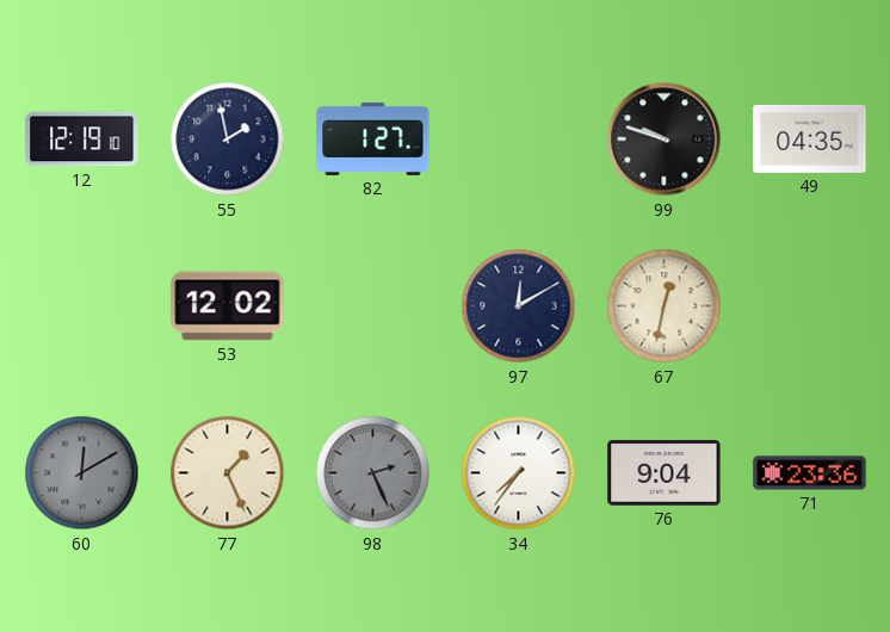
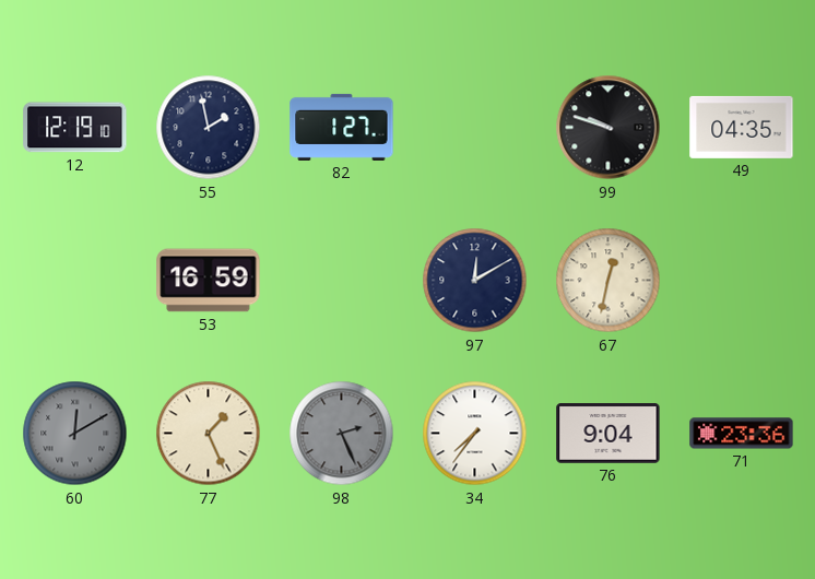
53: 12:02 -> 16:59
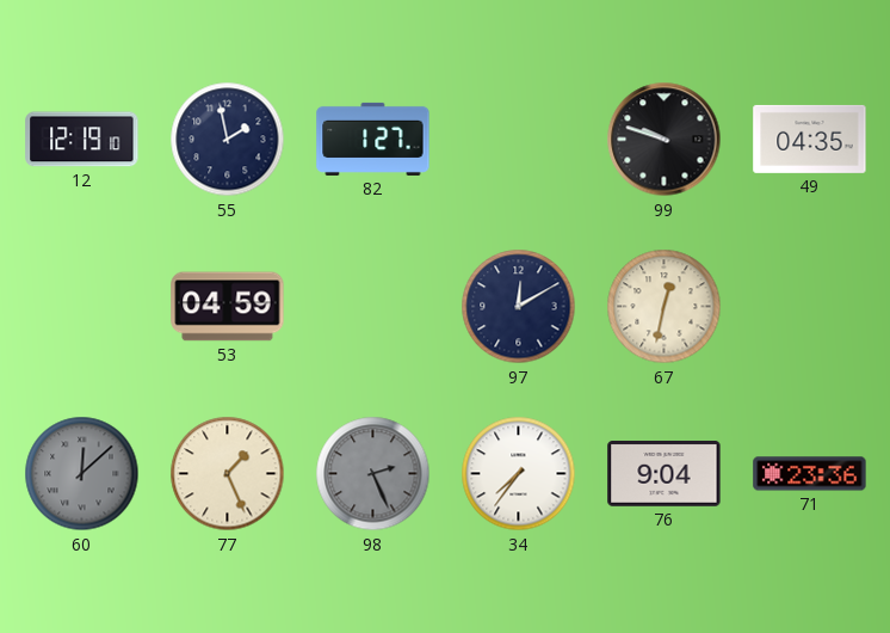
53: 16:59 -> 04:59
60: 12:10 -> 12:08
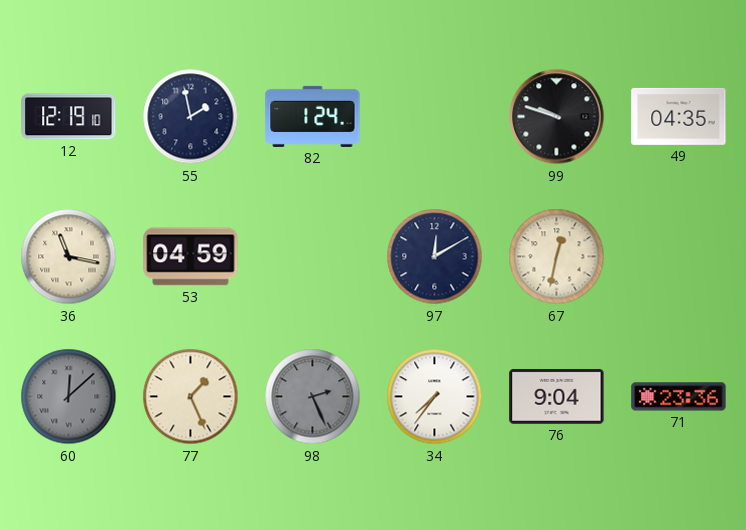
82: 1:27 -> 1:24
36: none -> 11:17
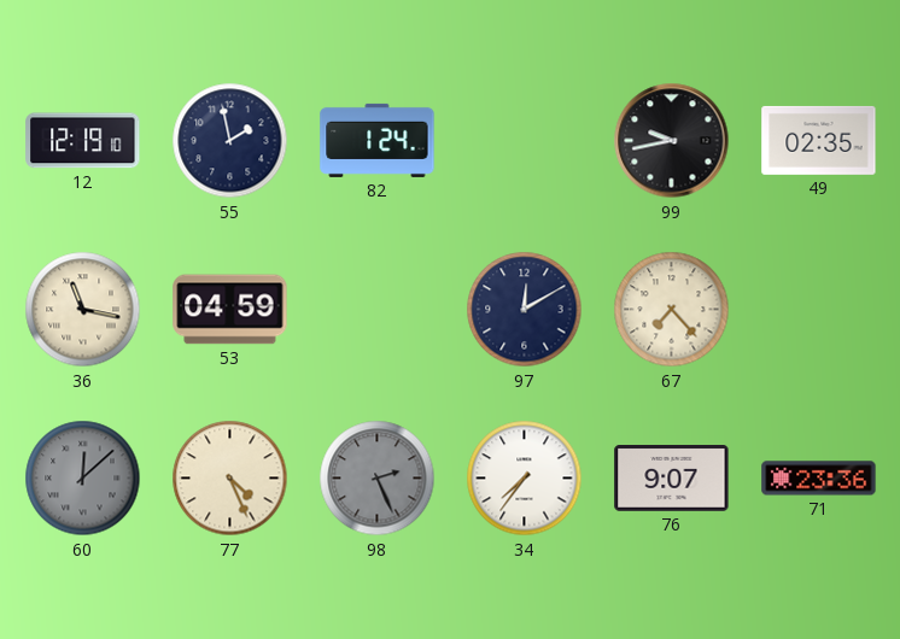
99: 9:48 -> 9:43
49: 04:35 -> 02:35
67: 12:32 -> 7:23
77: 1:26 -> 4:26
76: 9:04 -> 9:07
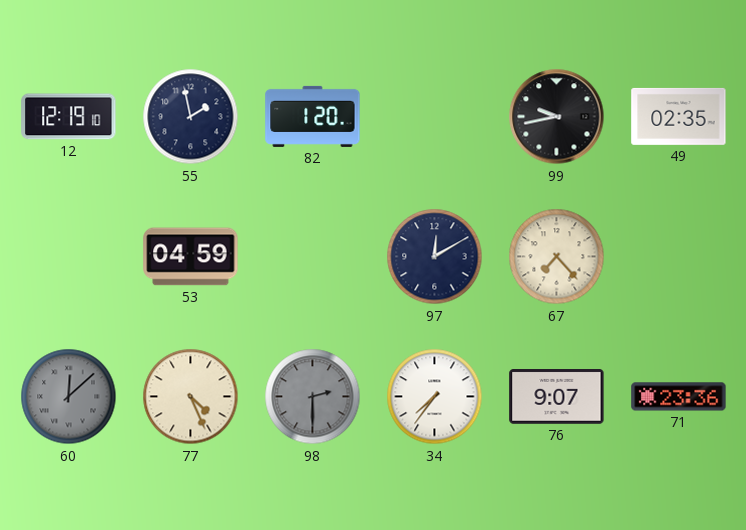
82: 1:24 -> 1:20
36: 11:17 -> none
98: 2:26 -> 2:30
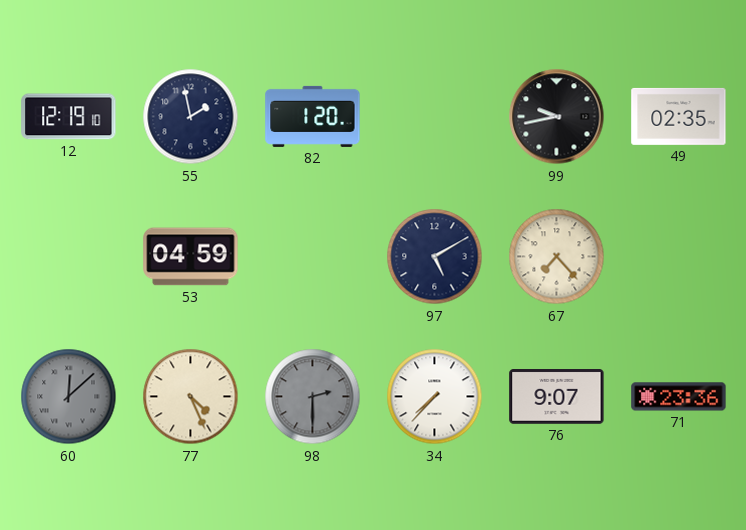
97: 12:10 -> 5:10
34: 7:36 -> 7:37
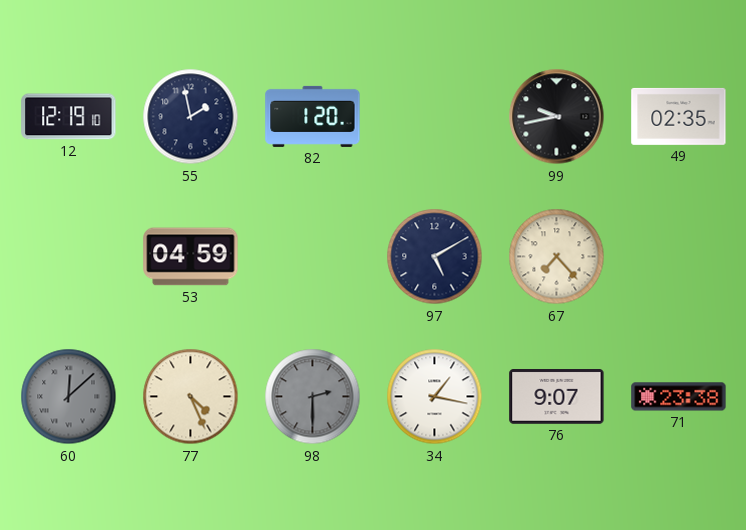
34: 7:37 -> 1:17
71: 23:36 -> 23:38
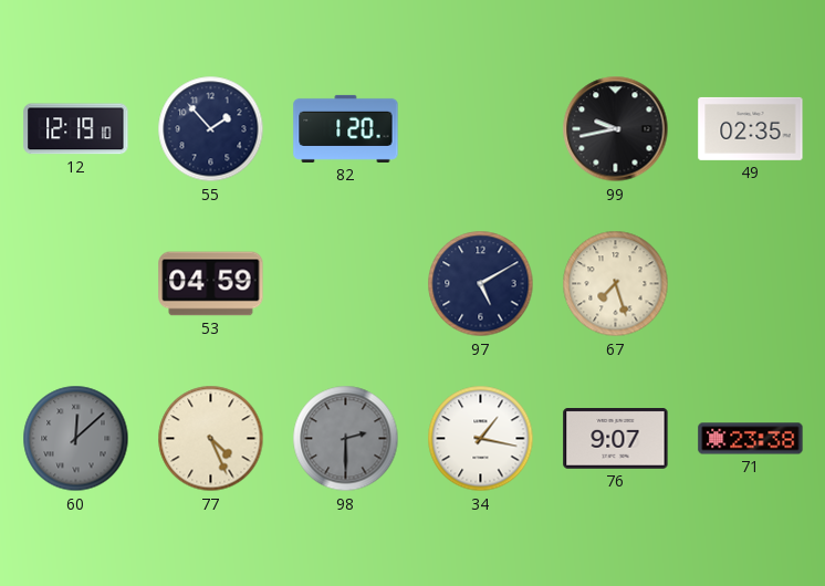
55: 1:58 -> 1:53
67: 7:23 -> 7:27
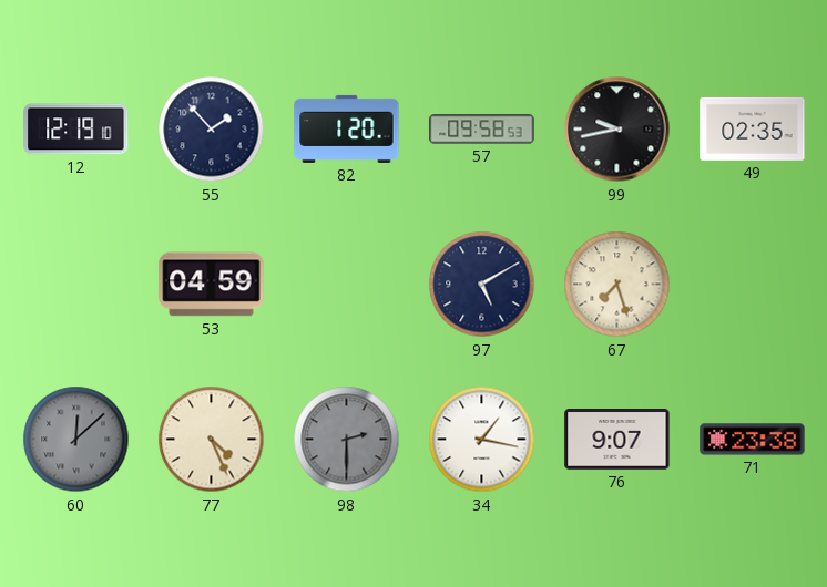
57: none -> 09:58
